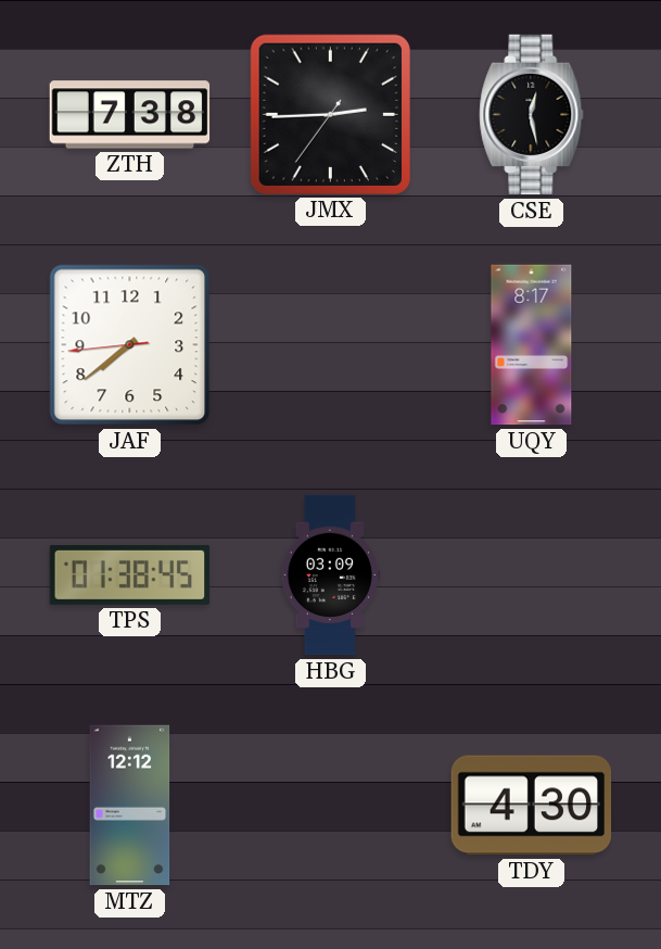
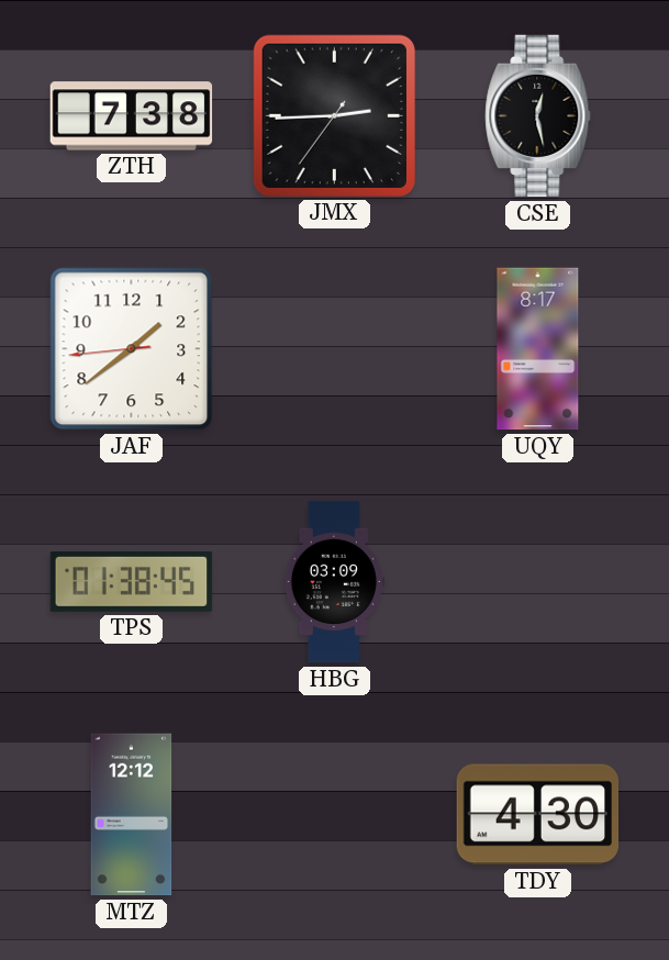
JAF: 7:38 -> 1:38
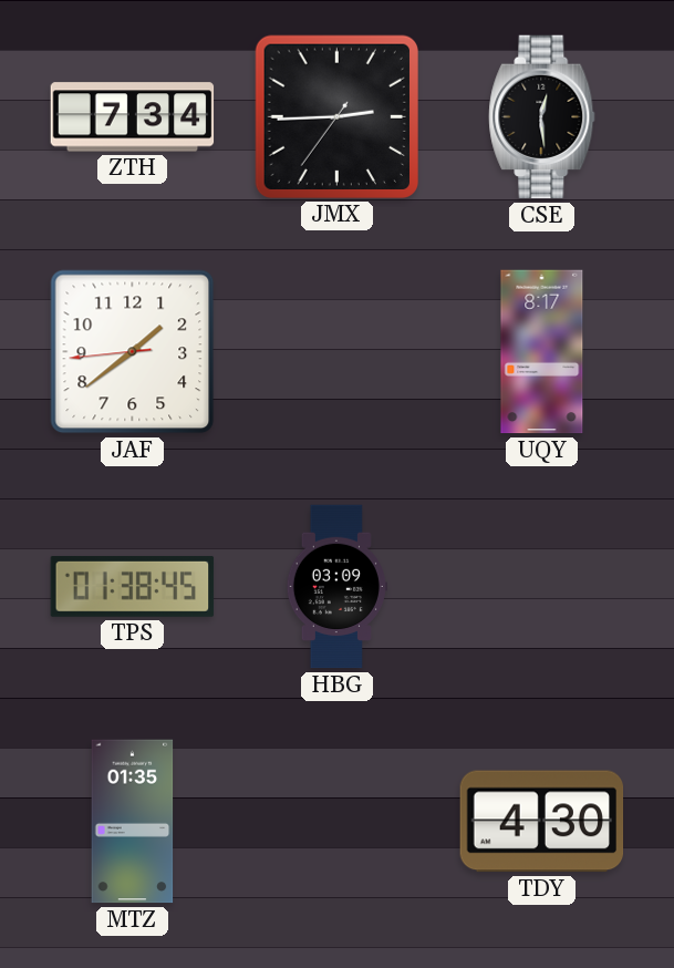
ZTH: 7:38 -> 7:34
CSE: 12:28 -> 12:29
MTZ: 12:12 -> 01:35
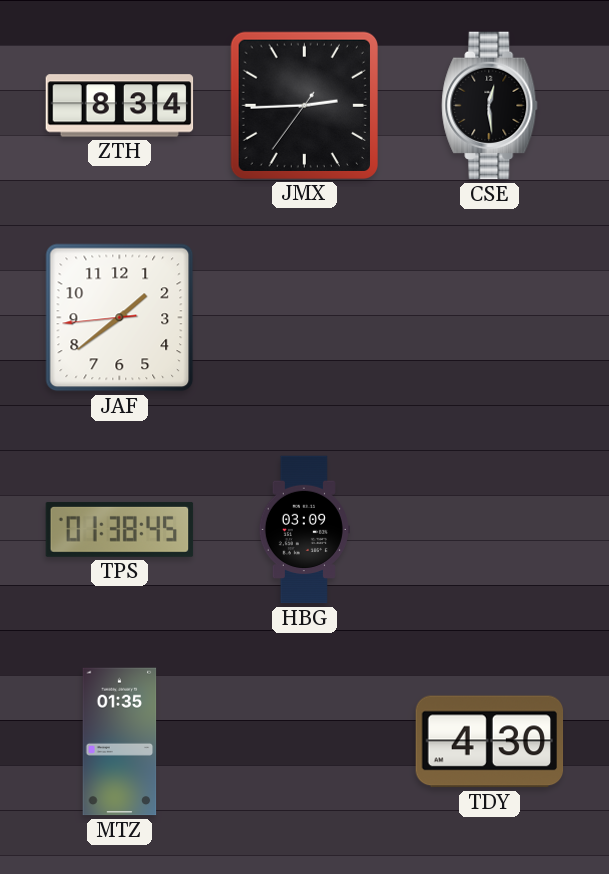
ZTH: 7:34 -> 8:34
UQY: 8:17 -> none
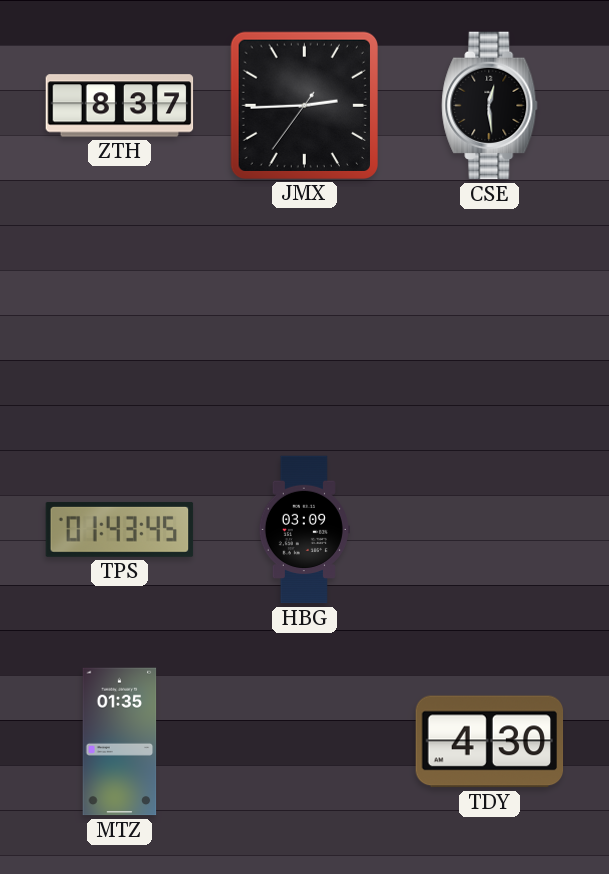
ZTH: 8:34 -> 8:37
JAF: 1:38 -> none
TPS: 01:38 -> 01:43
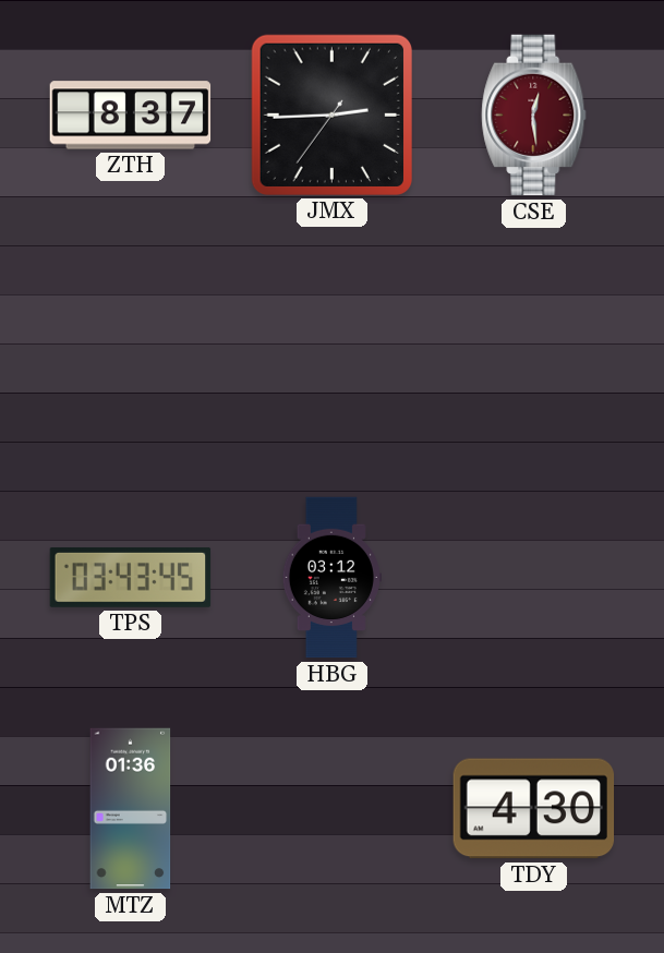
CSE dial: black -> burgundy
TPS: 01:43 -> 03:43
HBG: 03:09 -> 03:12
MTZ: 01:35 -> 01:36
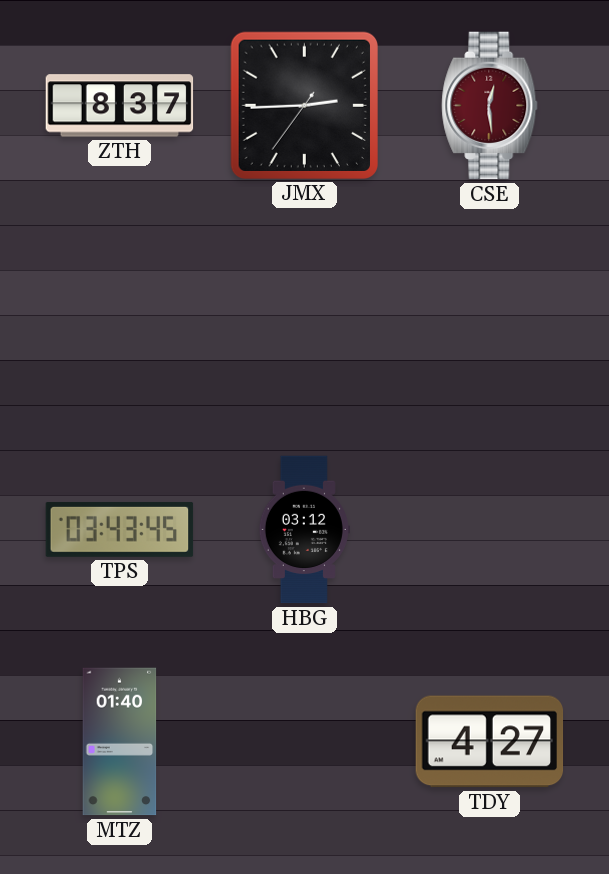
MTZ: 01:36 -> 01:40
TDY: 4:30 -> 4:27
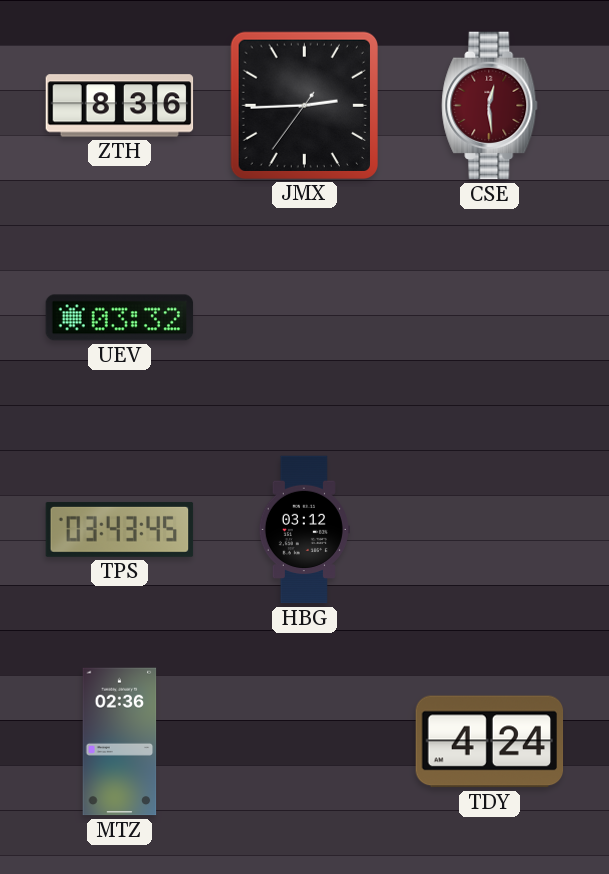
ZTH: 8:37 -> 8:36
UEV: none -> 03:32
MTZ: 01:40 -> 02:36
TDY: 4:27 -> 4:24
